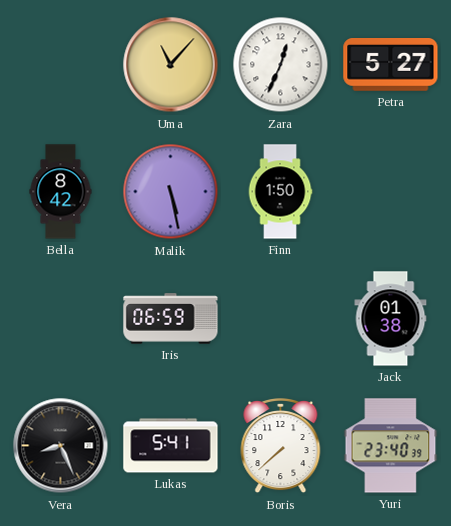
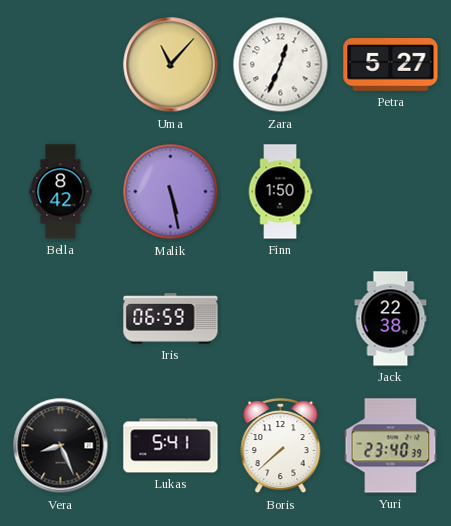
Jack: 01:38 -> 22:38
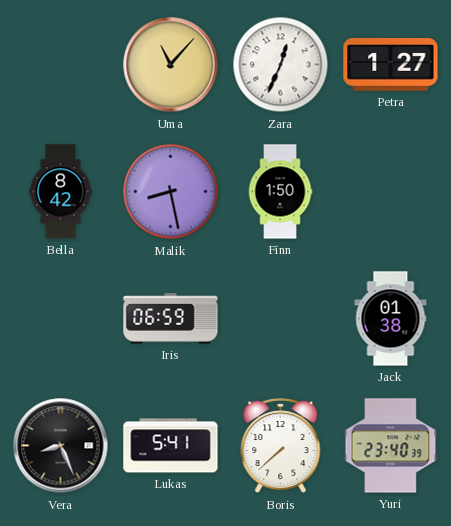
Petra: 5:27 -> 1:27
Malik: 5:28 -> 8:28
Jack: 22:38 -> 01:38
